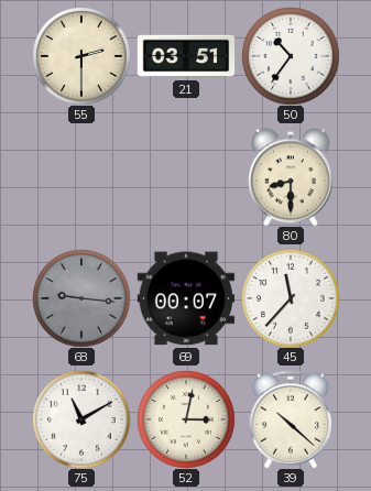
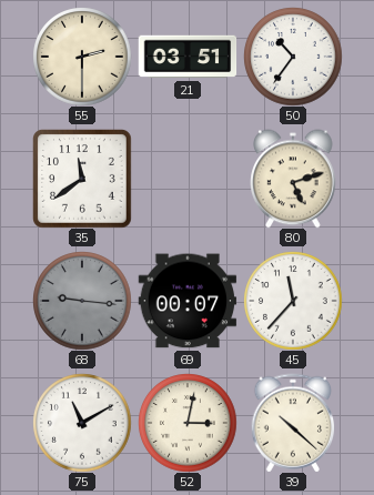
35: none -> 11:39
80: 8:30 -> 5:12
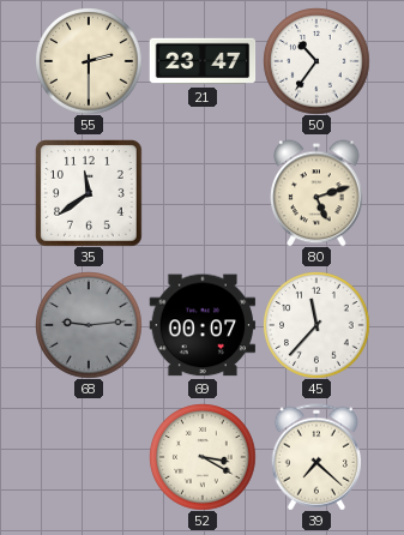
21: 03:51 -> 23:47
68: 9:16 -> 9:14
75: 11:10 -> none
52: 3:02 -> 3:20
39: 10:22 -> 7:22
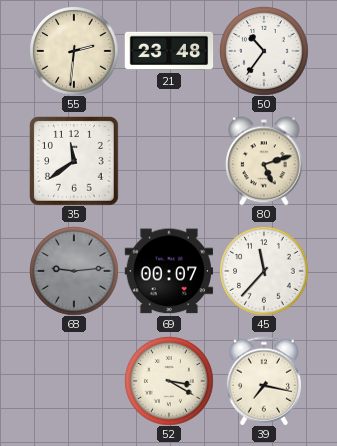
55: 2:30 -> 2:31
21: 23:47 -> 23:48
39: 7:22 -> 7:17
